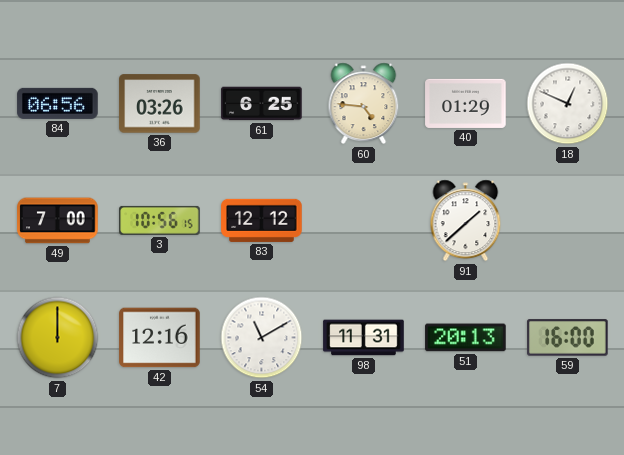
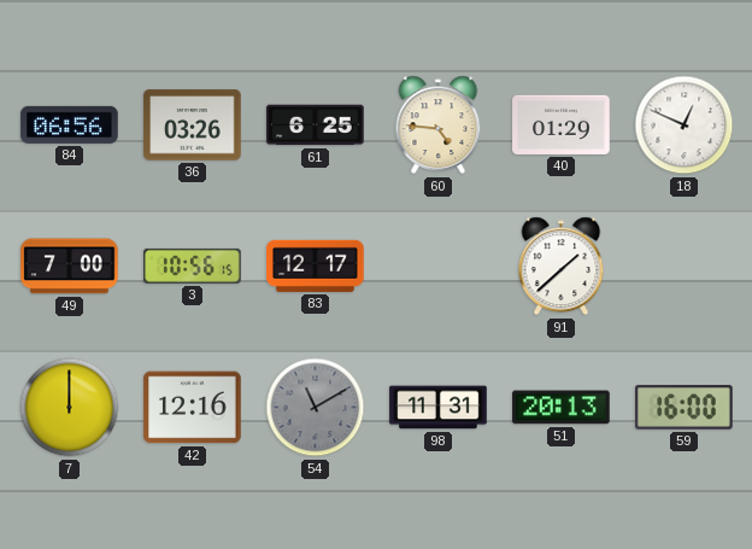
83: 12:12 -> 12:17
54 dial: white -> grey
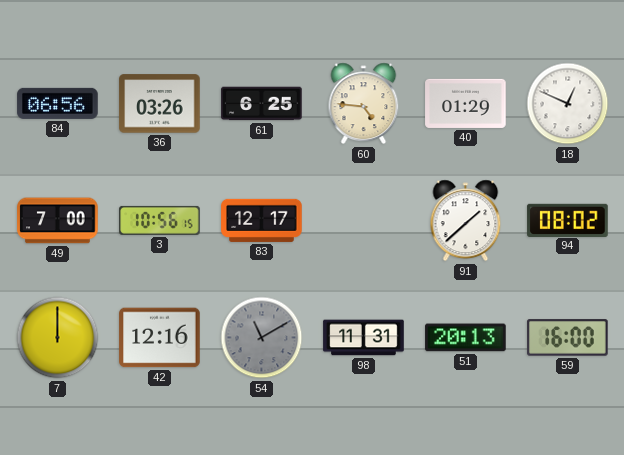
94: none -> 08:02
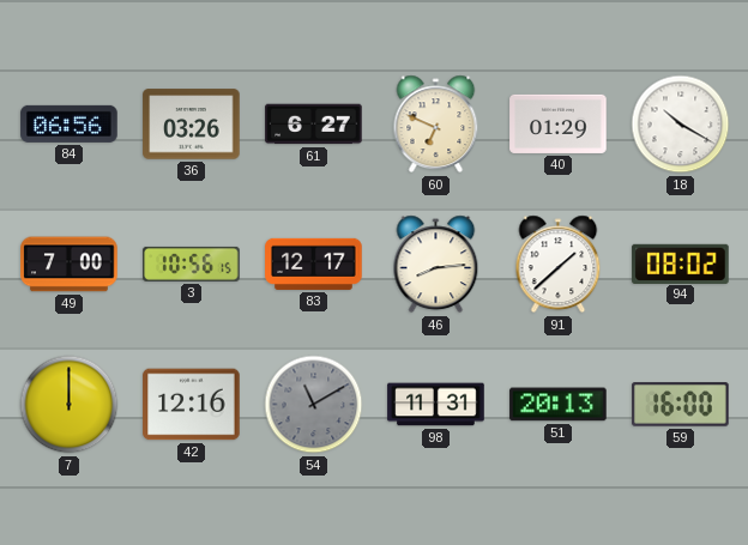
61: 6:25 -> 6:27
60: 4:46 -> 6:49
18: 12:49 -> 10:20
46: none -> 8:14
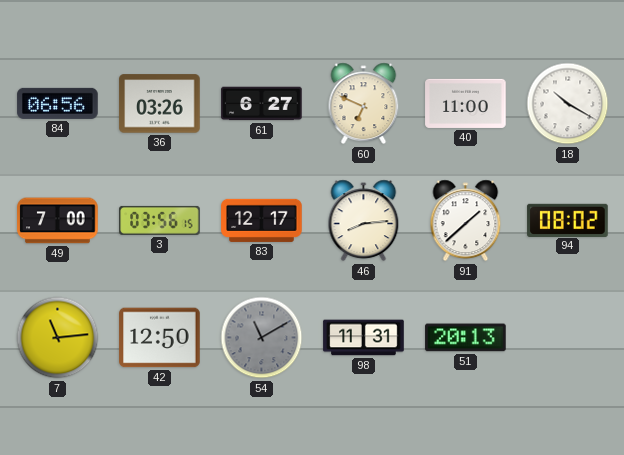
40: 01:29 -> 11:00
3: 10:56 -> 03:56
7: 12:00 -> 11:14
42: 12:16 -> 12:50
59: 16:00 -> none
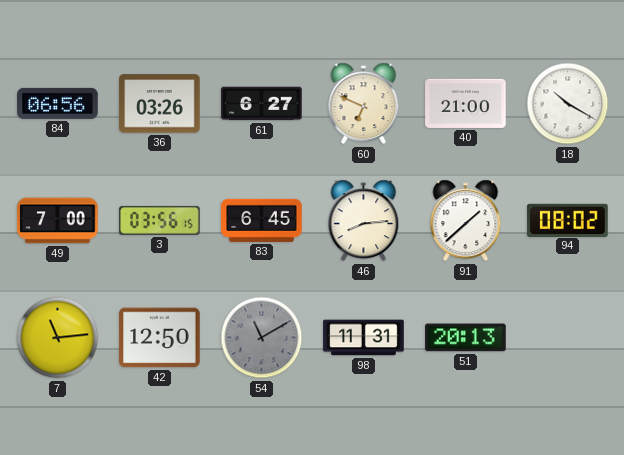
40: 11:00 -> 21:00
83: 12:17 -> 6:45
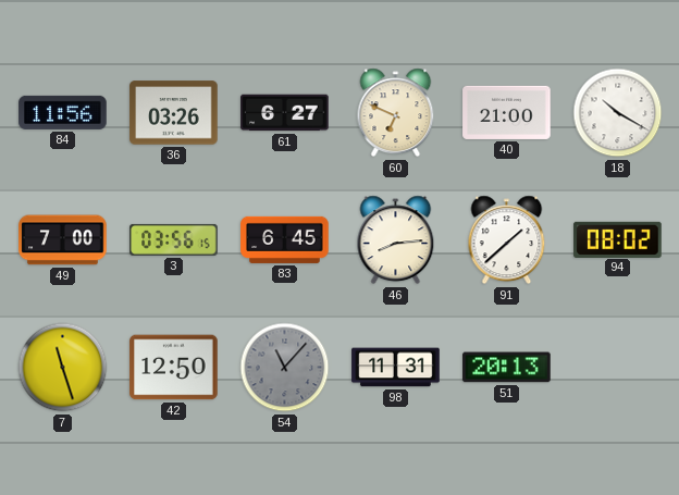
84: 06:56 -> 11:56
7: 11:14 -> 11:27
54: 11:10 -> 11:07
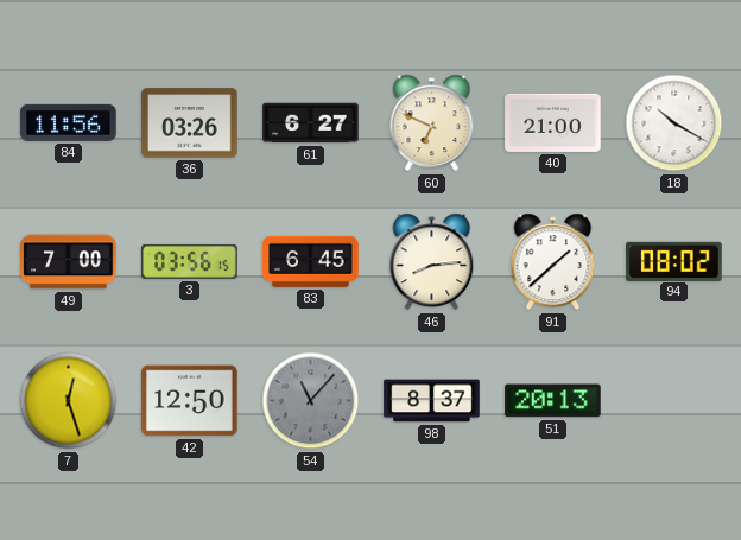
7: 11:27 -> 12:27
98: 11:31 -> 8:37
